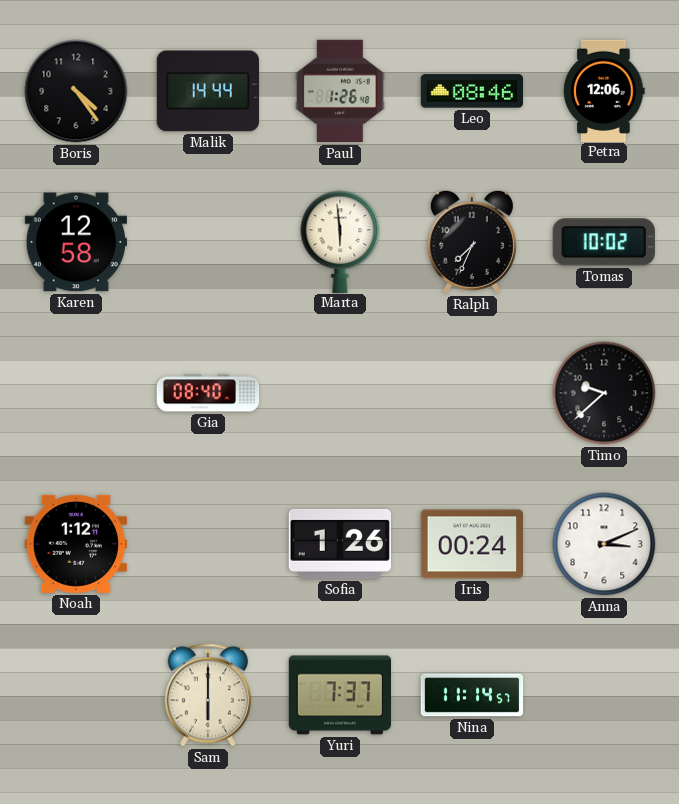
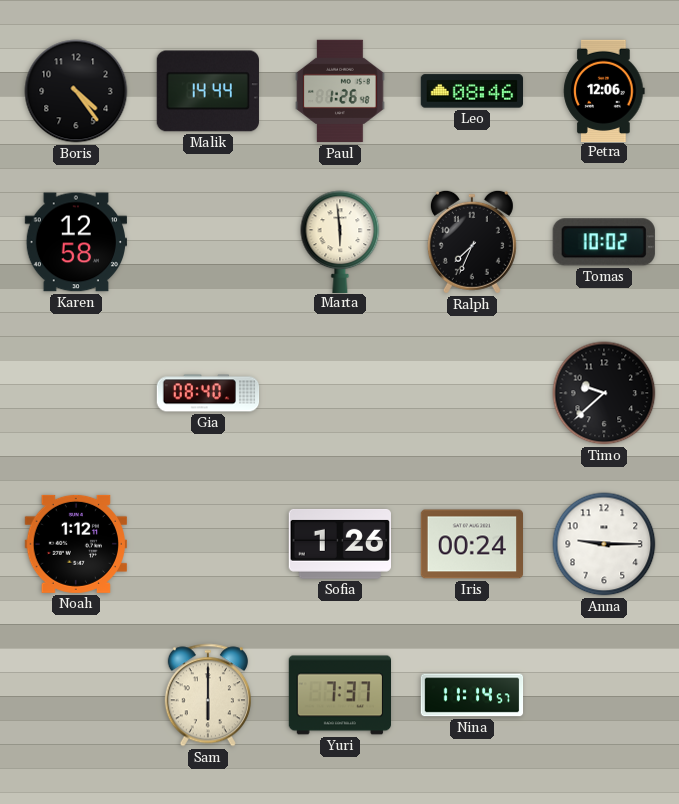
Anna: 3:11 -> 9:15
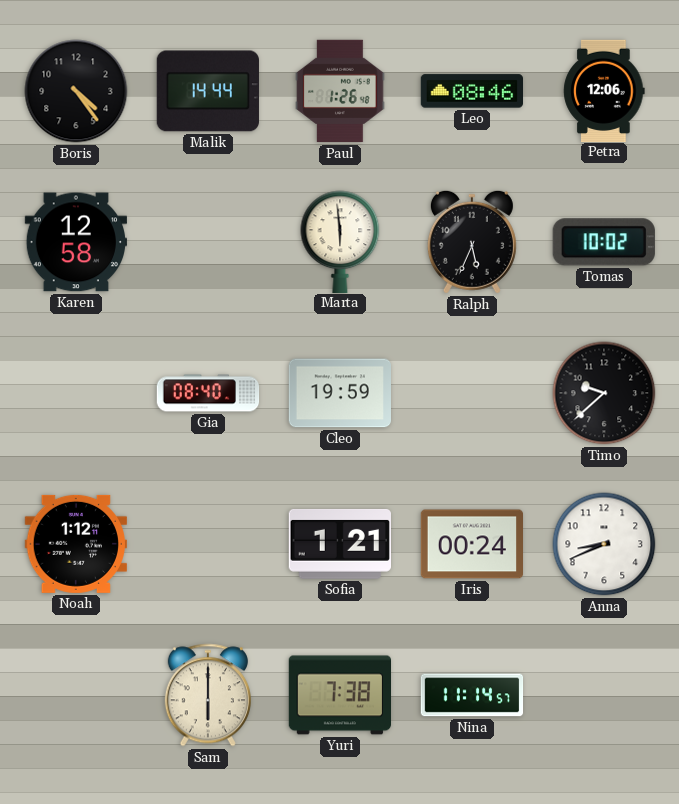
Ralph: 7:34 -> 5:34
Cleo: none -> 19:59
Sofia: 1:26 -> 1:21
Anna: 9:15 -> 8:41
Yuri: 7:37 -> 7:38
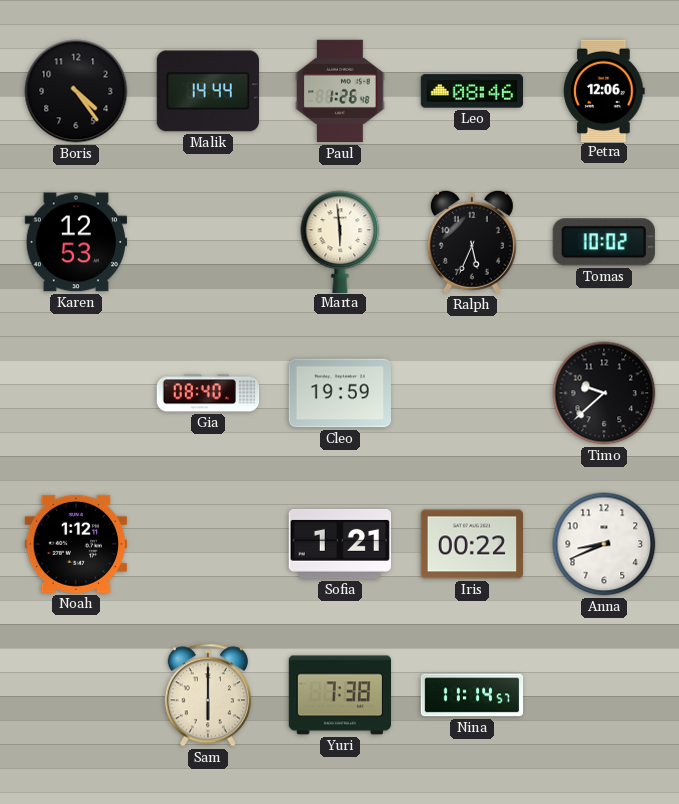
Karen: 12:58 -> 12:53
Iris: 00:24 -> 00:22
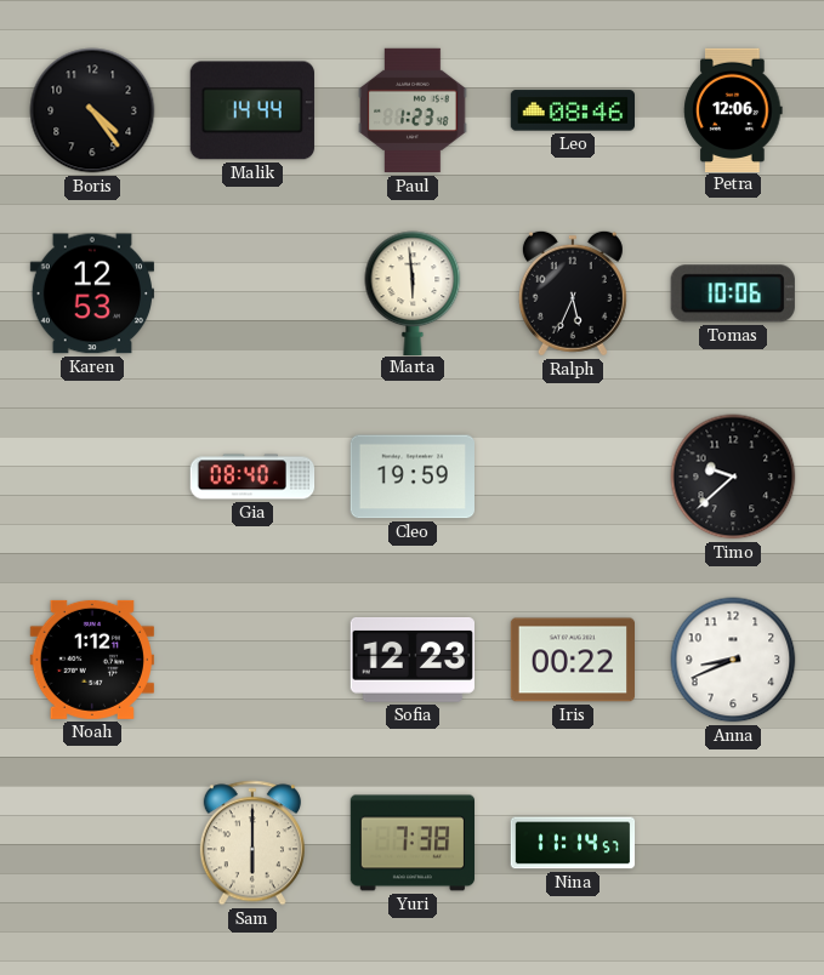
Paul: 1:26 -> 1:23
Tomas: 10:02 -> 10:06
Sofia: 1:21 -> 12:23
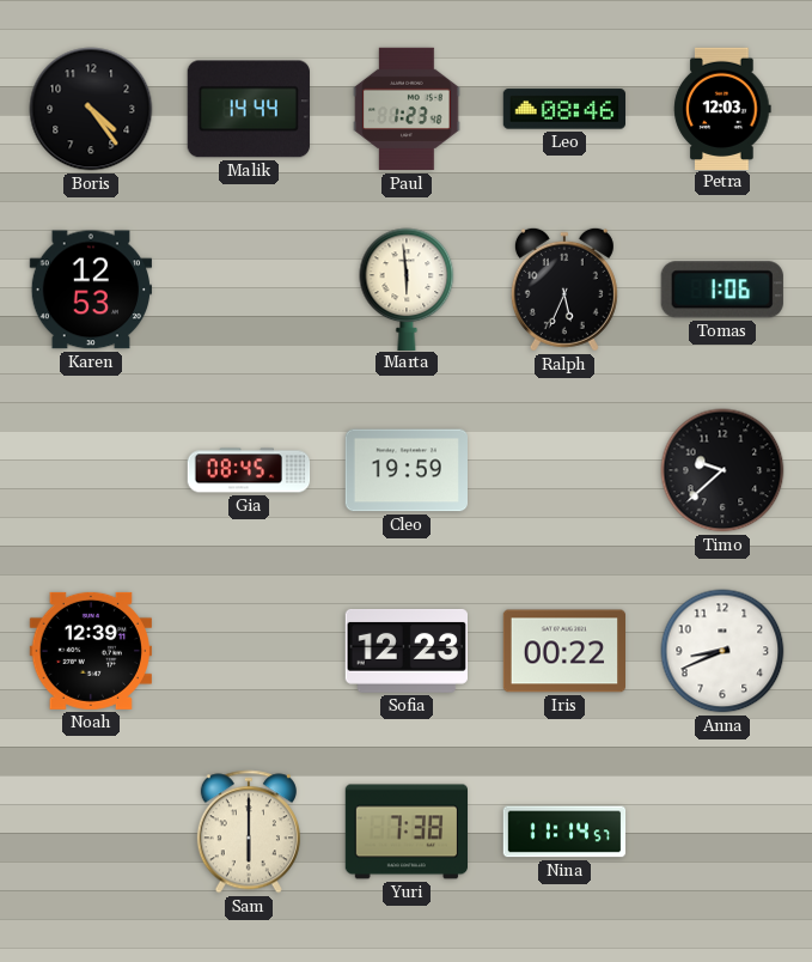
Petra: 12:06 -> 12:03
Tomas: 10:06 -> 1:06
Gia: 08:40 -> 08:45
Noah: 1:12 -> 12:39
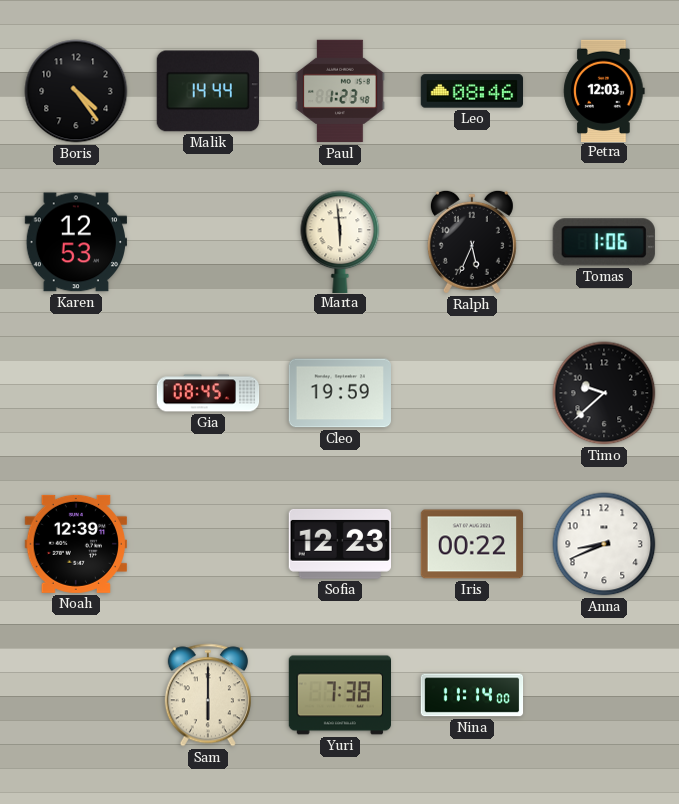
Nina: 11:14:57 -> 11:14:00
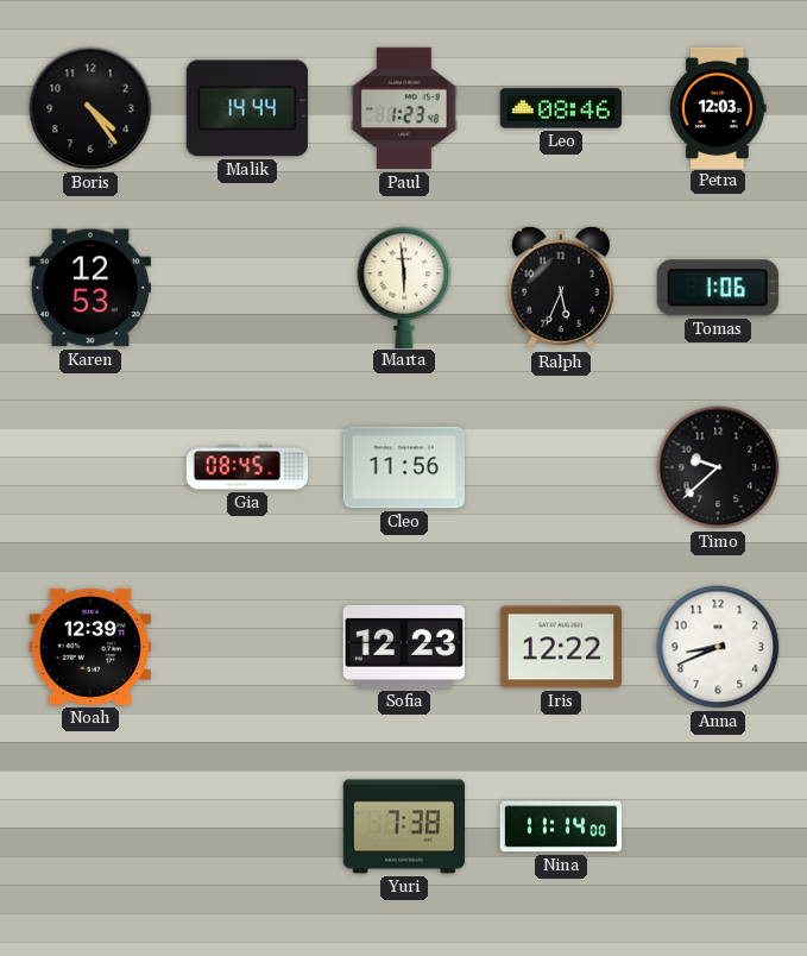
Cleo: 19:59 -> 11:56
Iris: 00:22 -> 12:22
Sam: 6:00 -> none
